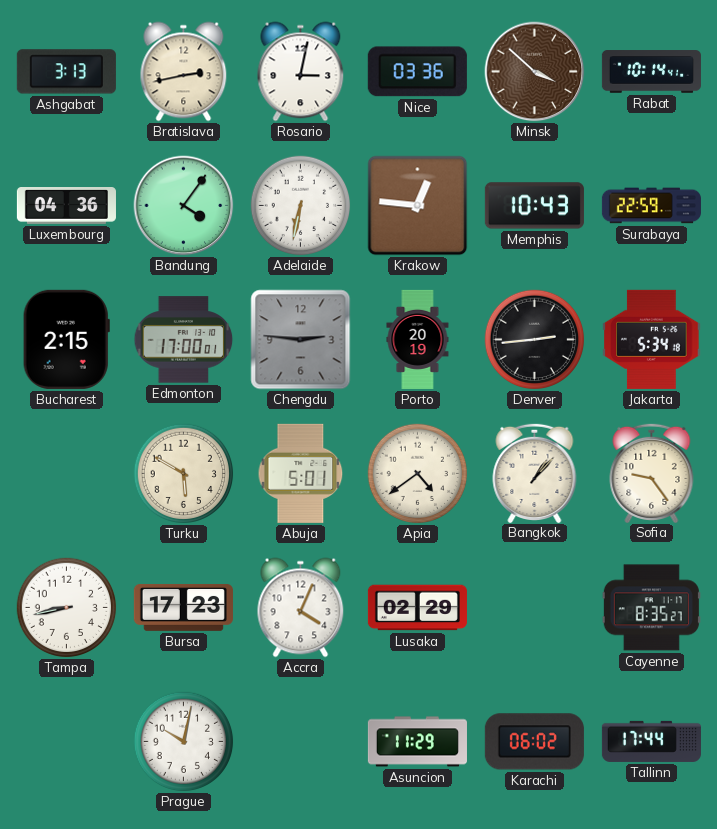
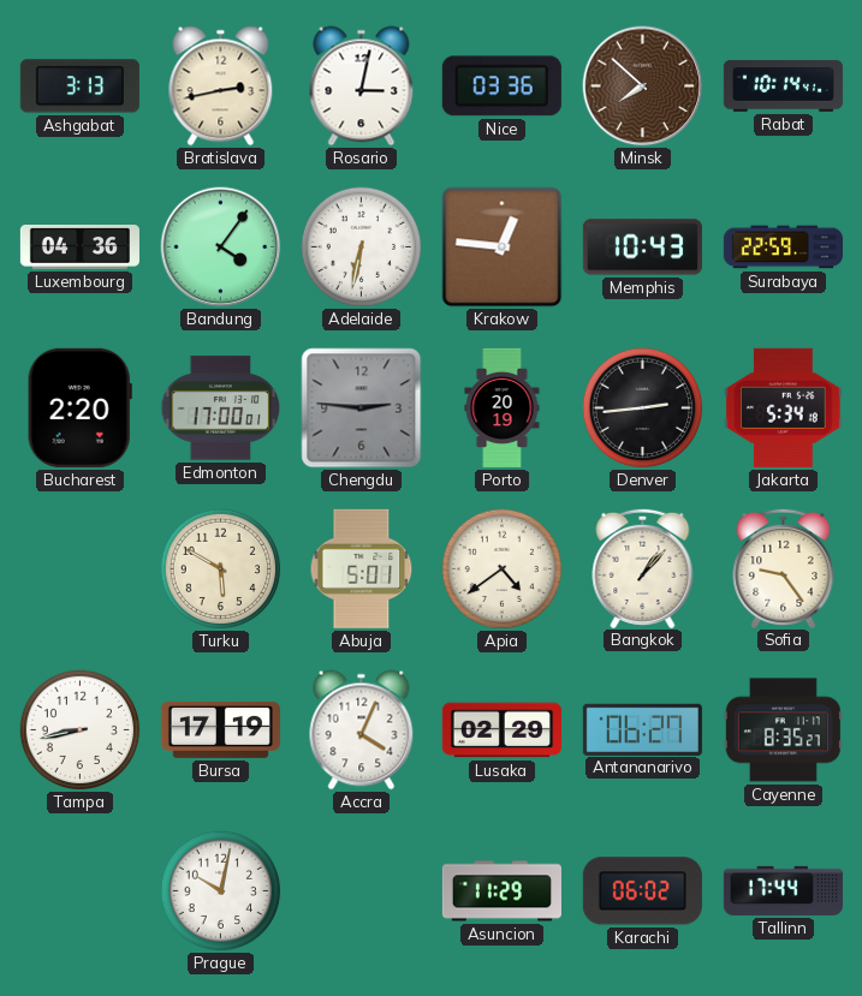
Minsk: 3:52 -> 7:52
Bucharest: 2:15 -> 2:20
Bursa: 17:23 -> 17:19
Antananarivo: none -> 06:27
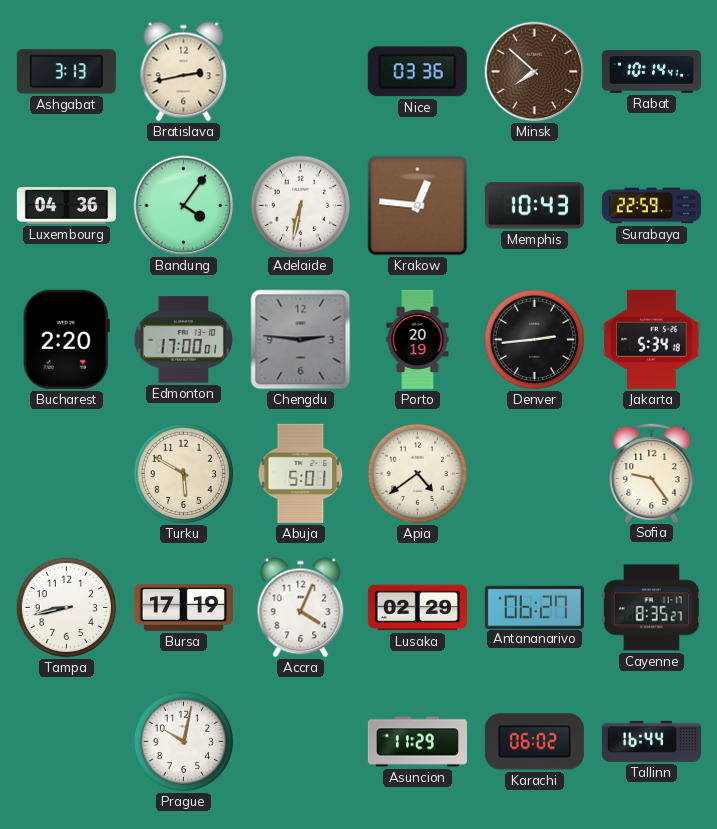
Rosario: 3:02 -> none
Bangkok: 1:07 -> none
Tallinn: 17:44 -> 16:44
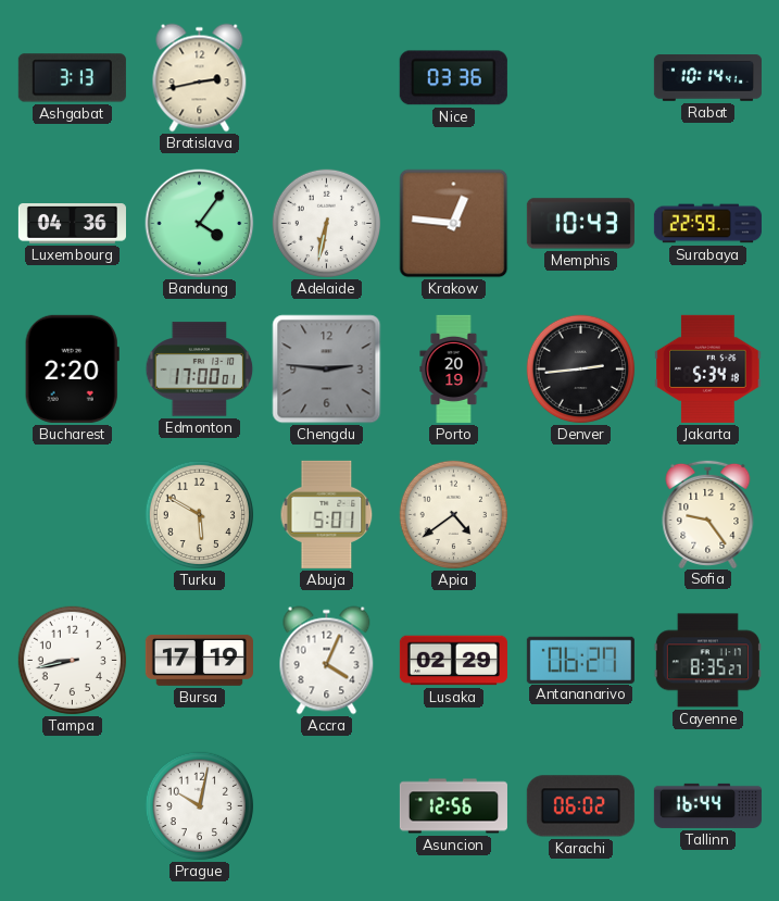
Minsk: 7:52 -> none
Asuncion: 11:29 -> 12:56
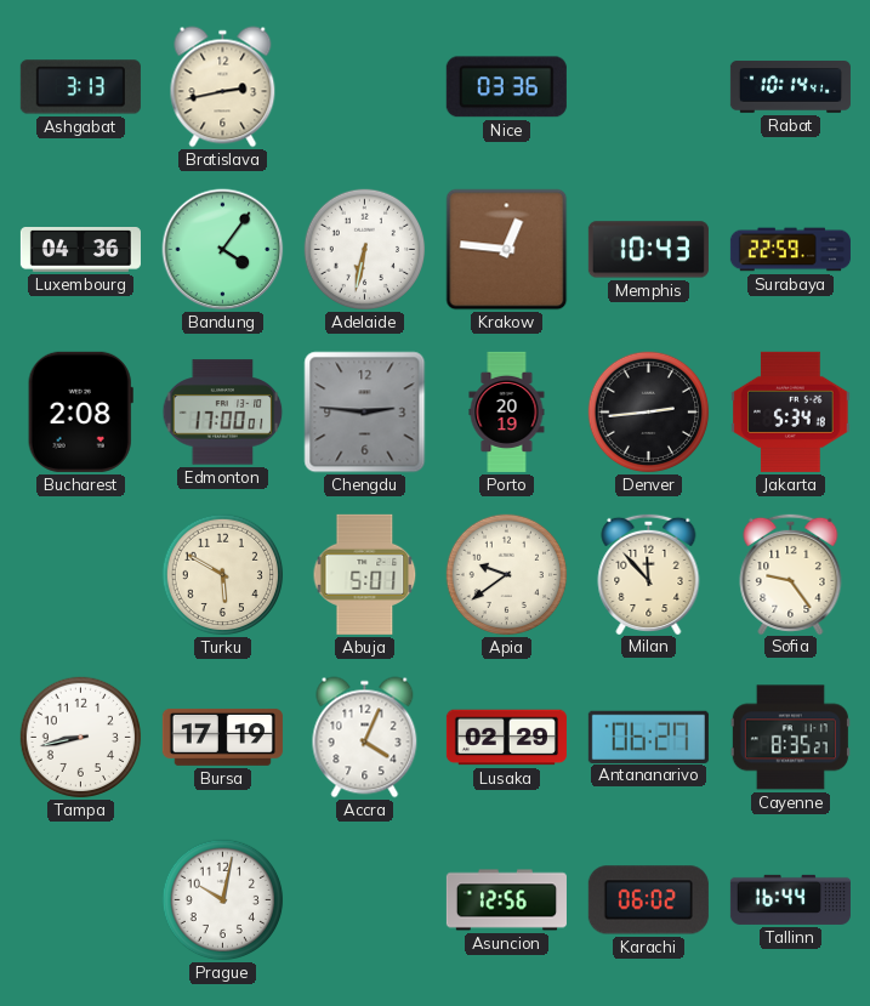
Bucharest: 2:20 -> 2:08
Apia: 4:39 -> 9:39
Milan: none -> 11:53
